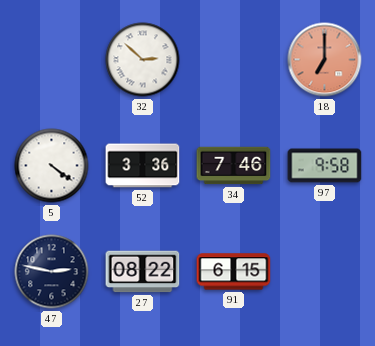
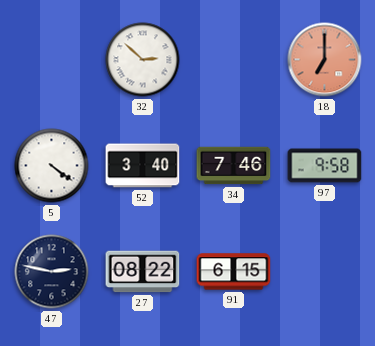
52: 3:36 -> 3:40
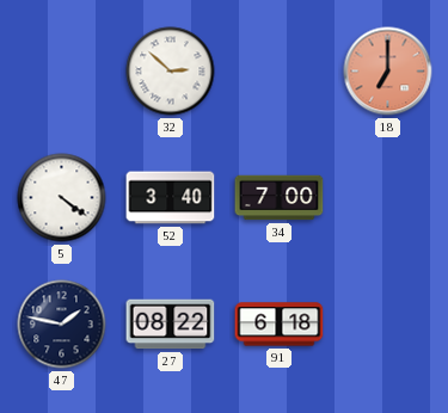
34: 7:46 -> 7:00
97: 9:58 -> none
47: 2:47 -> 1:47
91: 6:15 -> 6:18
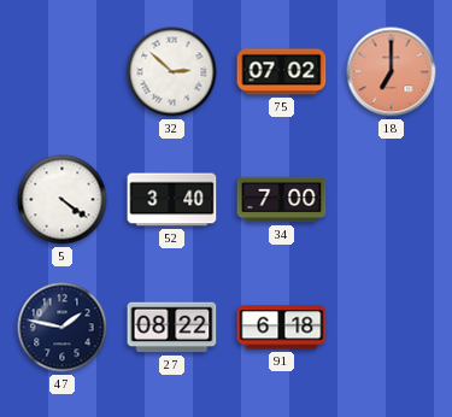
75: none -> 07:02
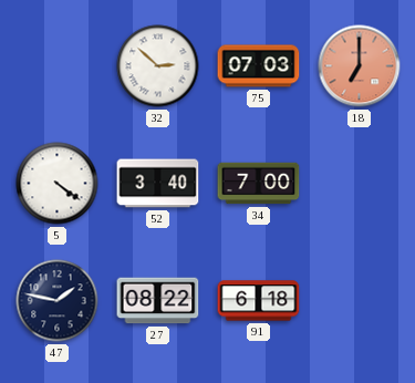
75: 07:02 -> 07:03
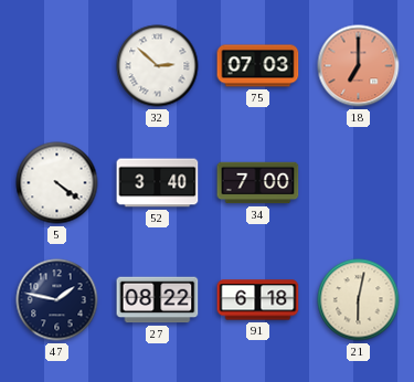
21: none -> 6:02
